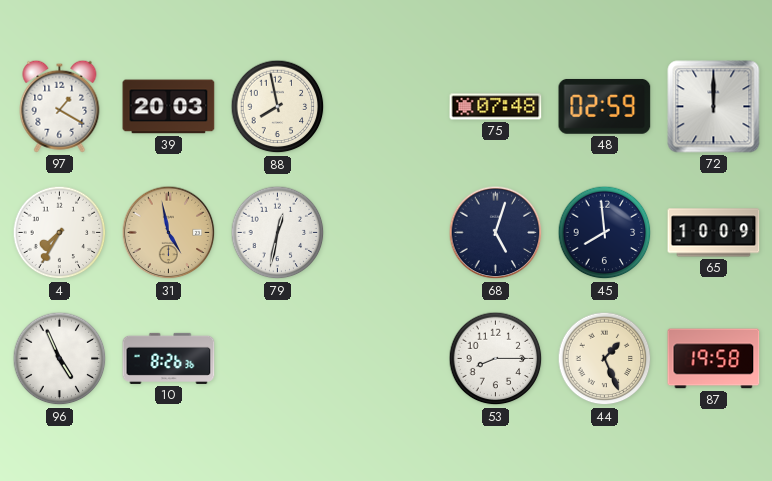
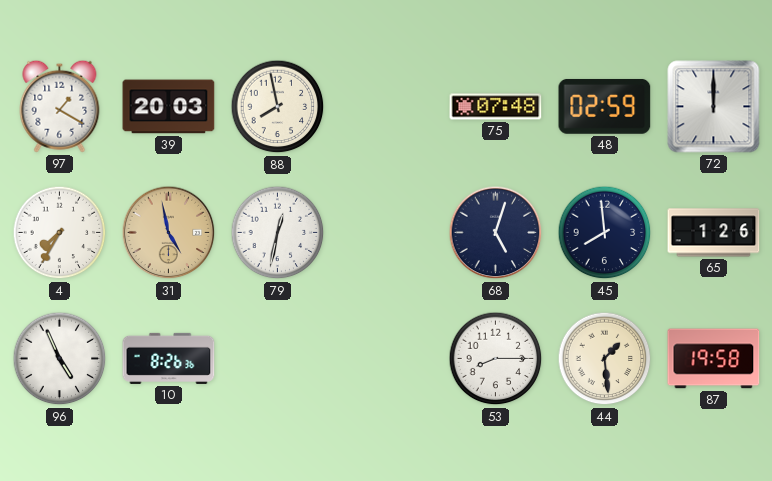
65: 10:09 -> 1:26
44: 1:26 -> 1:29
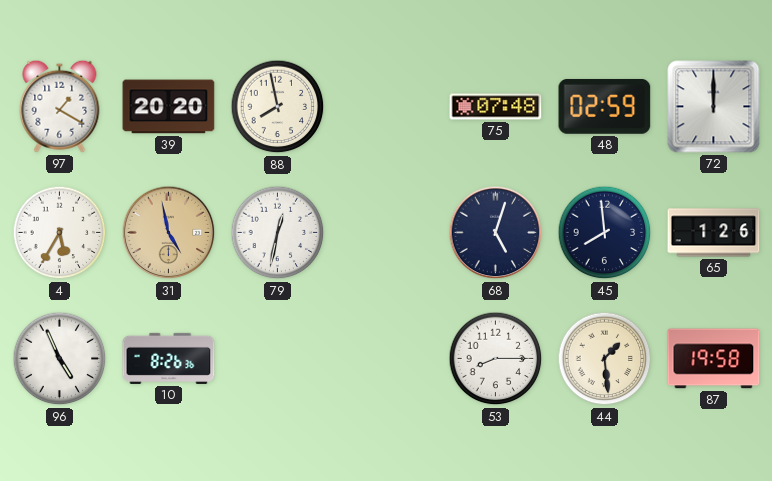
39: 20:03 -> 20:20
4: 7:35 -> 5:35
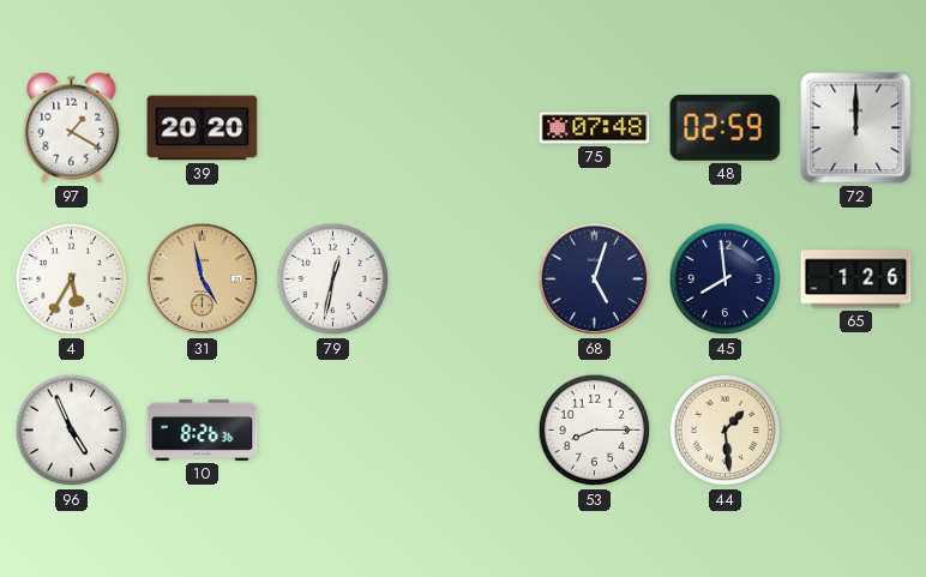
88: 7:58 -> none
87: 19:58 -> none
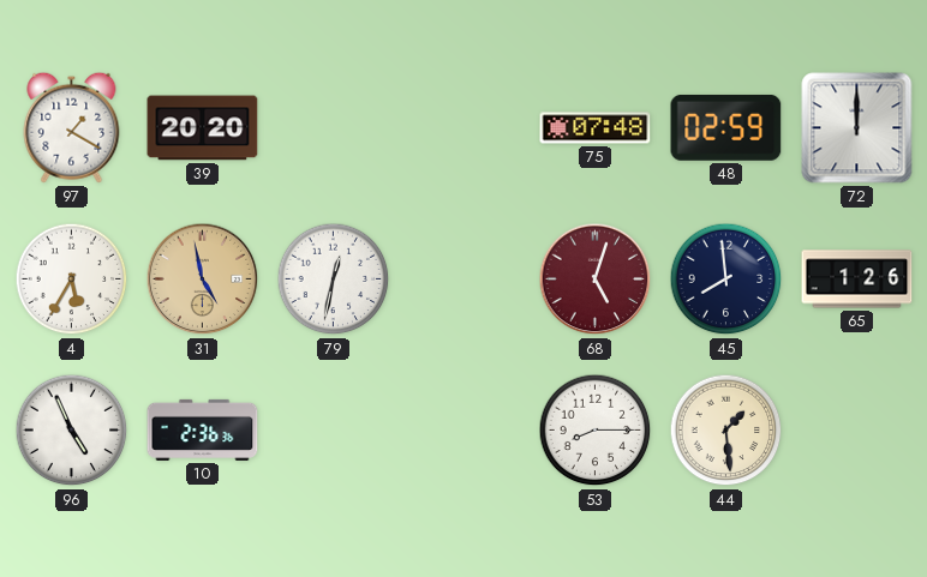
68 dial: navy -> burgundy
10: 8:26 -> 2:36
